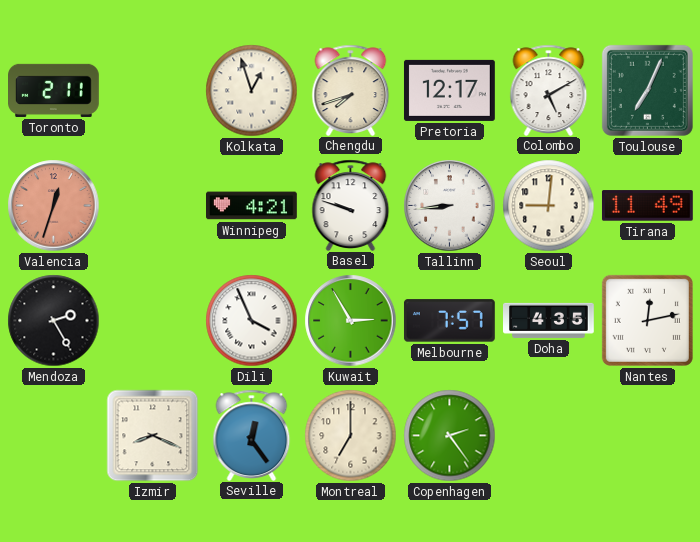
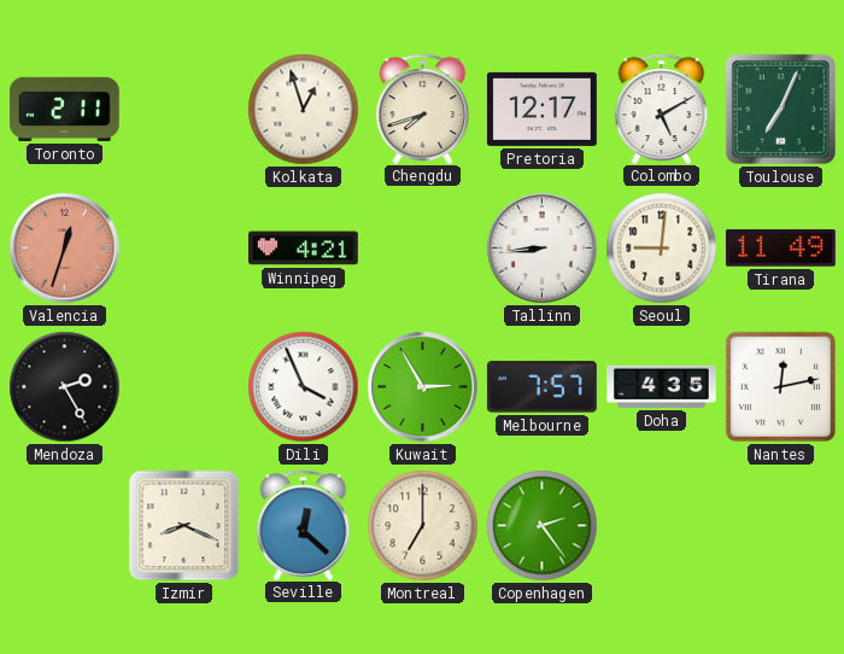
Basel: 9:48 -> none
Seville: 12:24 -> 12:22
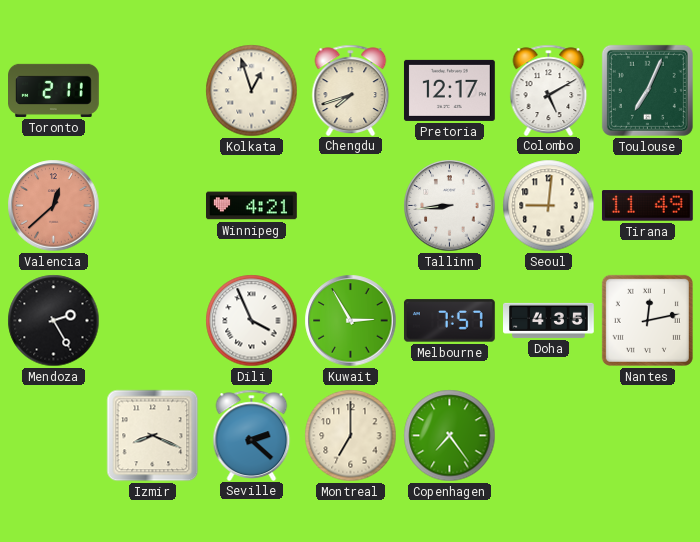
Valencia: 12:33 -> 12:38
Seville: 12:22 -> 2:22
Copenhagen: 2:24 -> 7:24
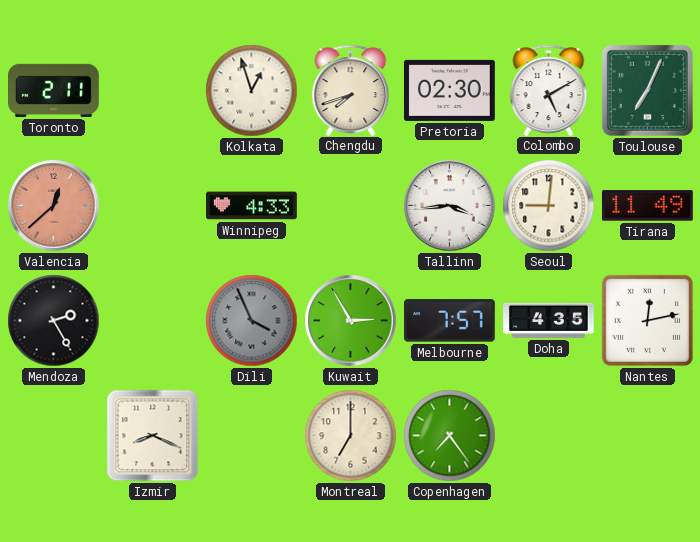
Pretoria: 12:17 -> 02:30
Winnipeg: 4:21 -> 4:33
Tallinn: 8:44 -> 3:44
Dili dial: white -> grey
Seville: 2:22 -> none
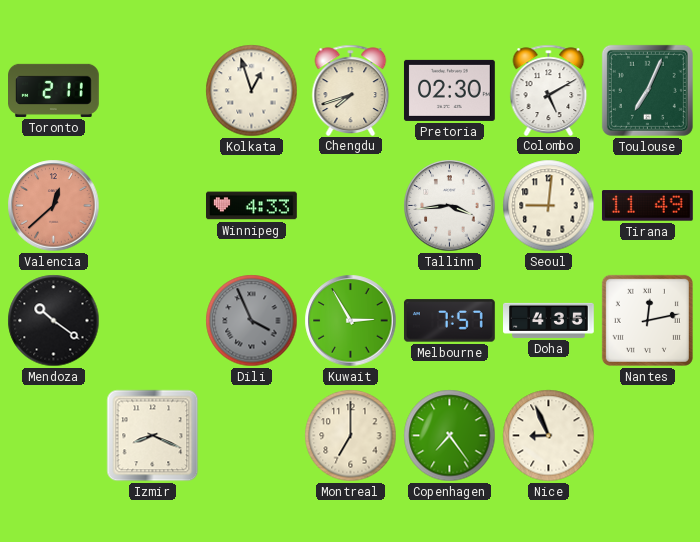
Mendoza: 2:25 -> 10:21
Nice: none -> 8:56
